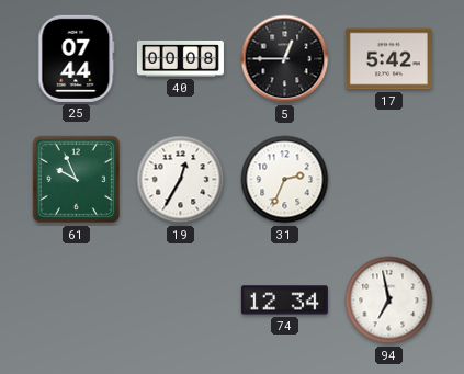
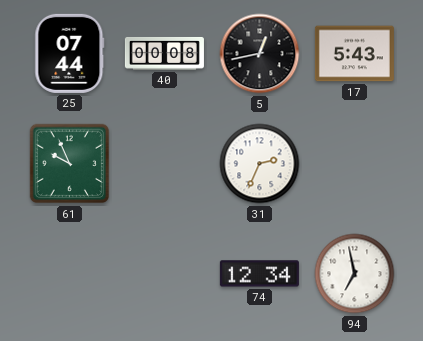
5: 12:45 -> 12:43
17: 5:42 -> 5:43
19: 12:35 -> none
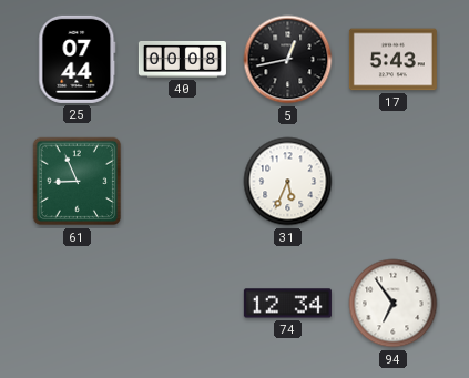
61: 9:56 -> 8:56
31: 2:34 -> 5:34
94: 6:58 -> 6:54
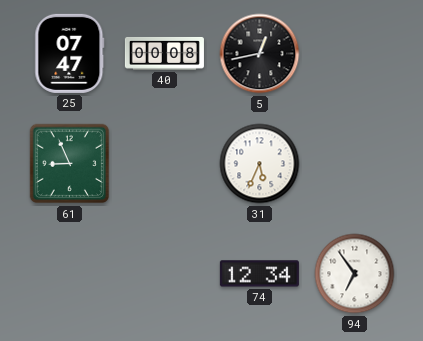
25: 07:44 -> 07:47
17: 5:43 -> none
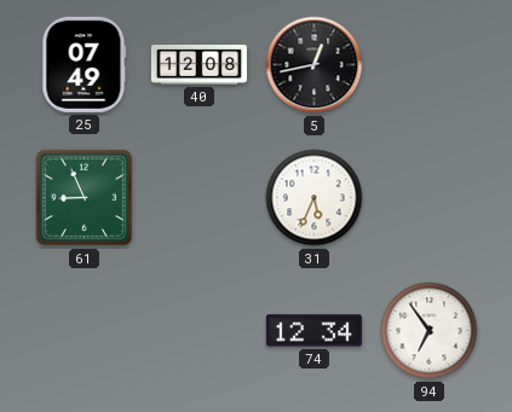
25: 07:47 -> 07:49
40: 00:08 -> 12:08
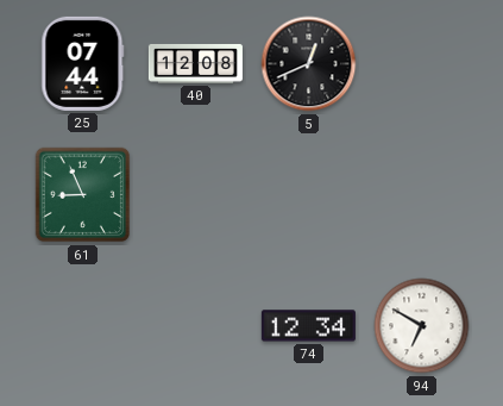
25: 07:49 -> 07:44
5: 12:43 -> 12:41
31: 5:34 -> none
94: 6:54 -> 6:50
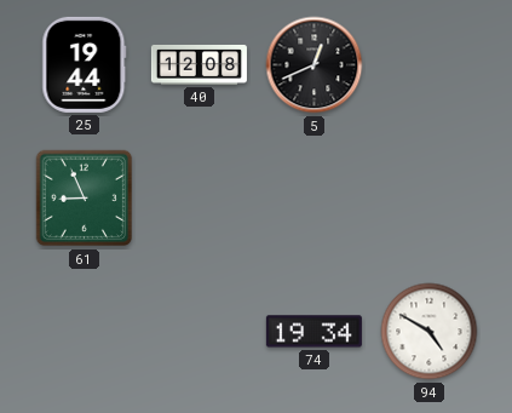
25: 07:44 -> 19:44
74: 12:34 -> 19:34
94: 6:50 -> 4:50
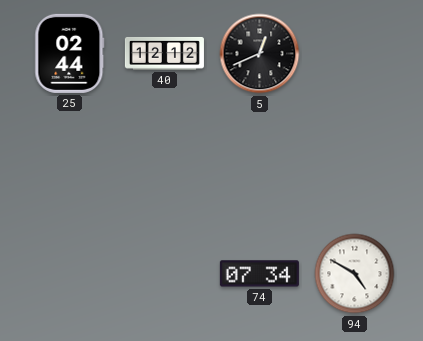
25: 19:44 -> 02:44
40: 12:08 -> 12:12
61: 8:56 -> none
74: 19:34 -> 07:34
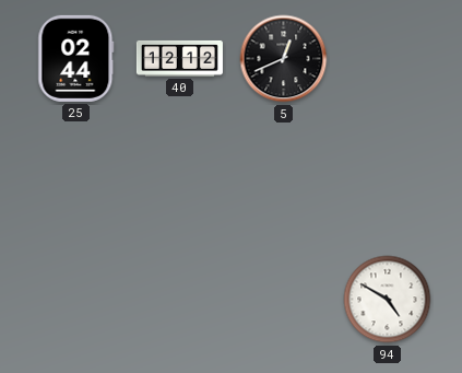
74: 07:34 -> none
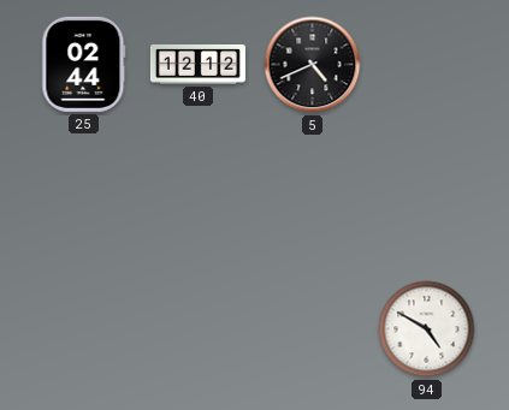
5: 12:41 -> 4:41
